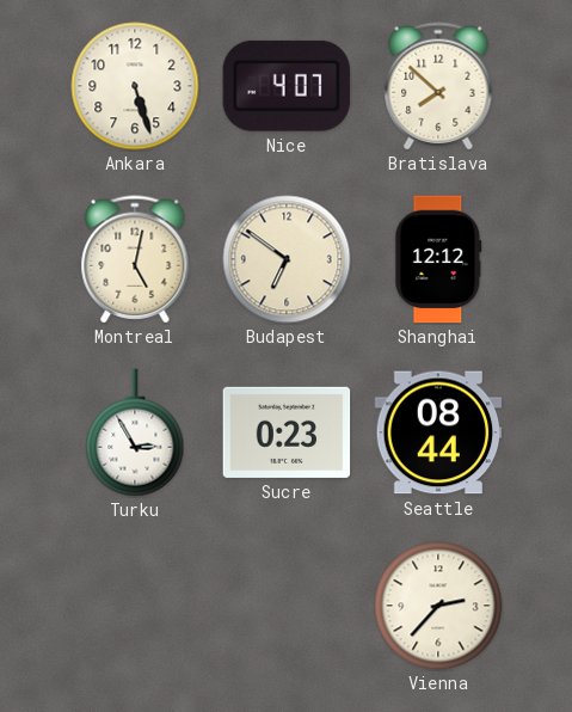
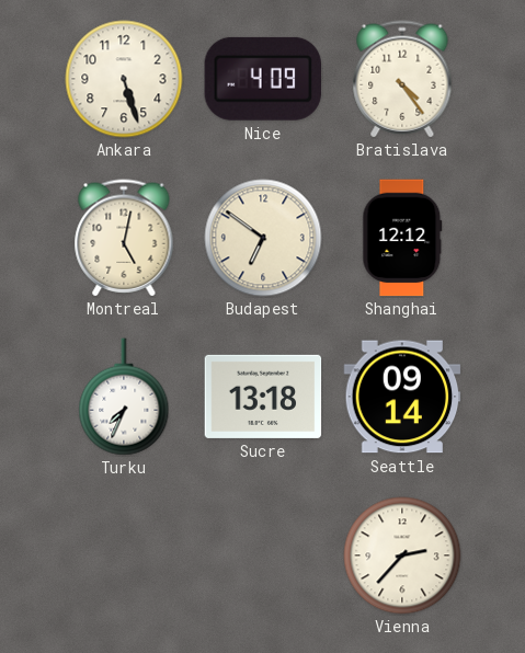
Nice: 4:07 -> 4:09
Bratislava: 7:52 -> 4:24
Turku: 2:55 -> 7:34
Sucre: 0:23 -> 13:18
Seattle: 08:44 -> 09:14
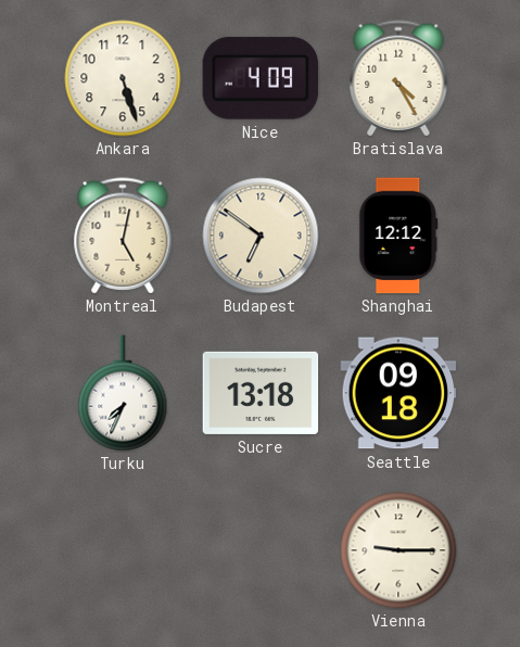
Bratislava: 4:24 -> 4:25
Seattle: 09:14 -> 09:18
Vienna: 2:37 -> 9:15
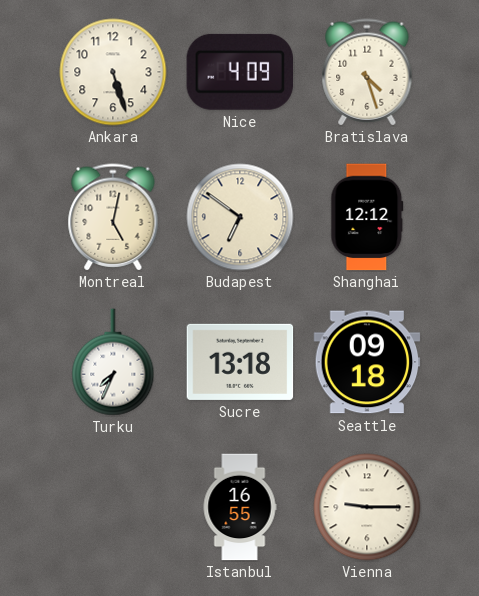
Bratislava: 4:25 -> 4:27
Istanbul: none -> 16:55
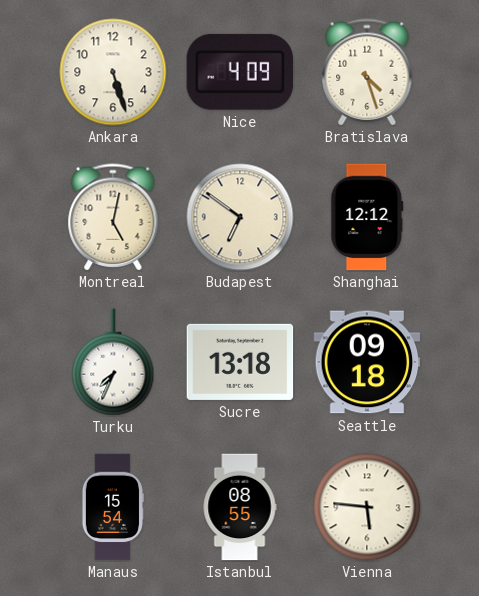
Manaus: none -> 15:54
Istanbul: 16:55 -> 08:55
Vienna: 9:15 -> 5:46
